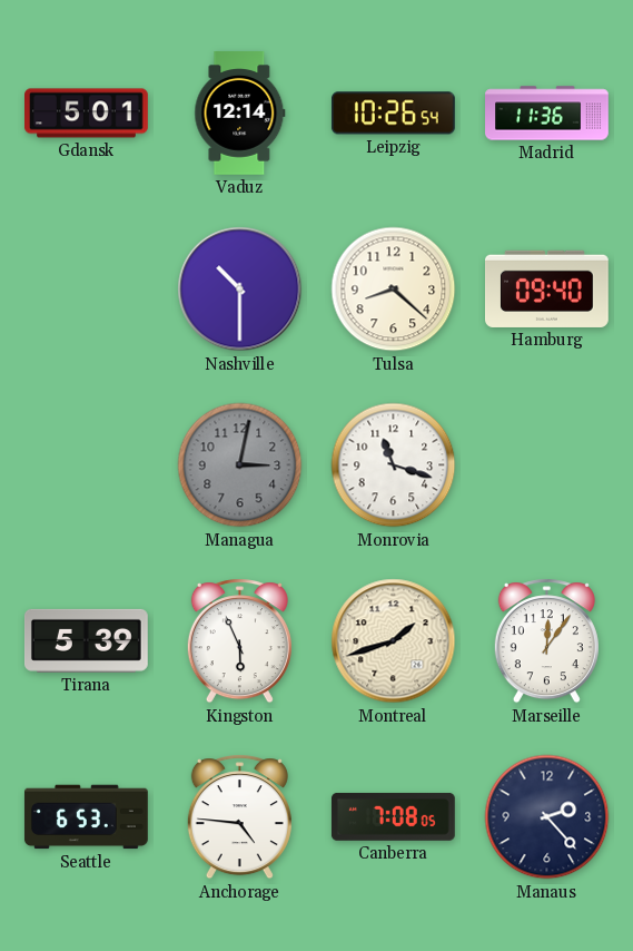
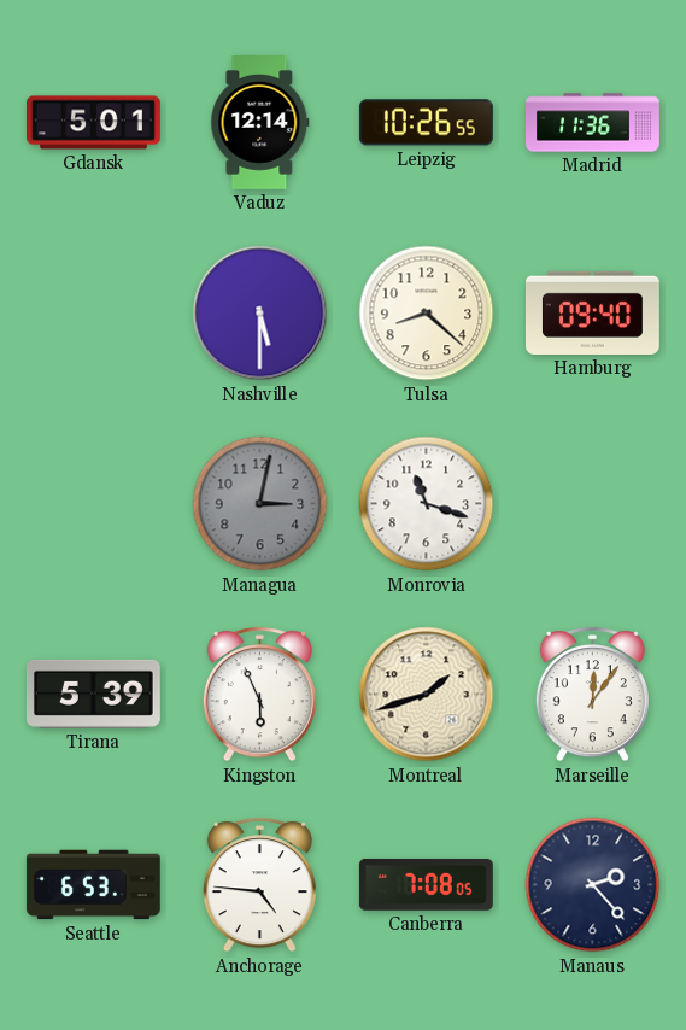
Leipzig: 10:26:54 -> 10:26:55
Nashville: 10:30 -> 5:30
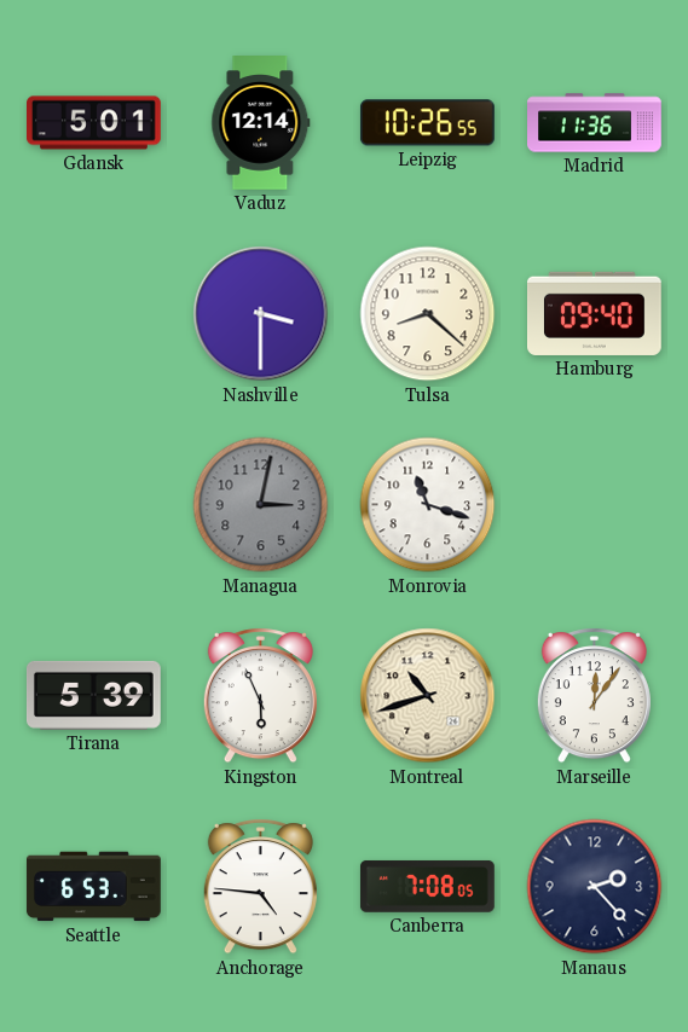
Nashville: 5:30 -> 3:30
Montreal: 1:42 -> 10:42
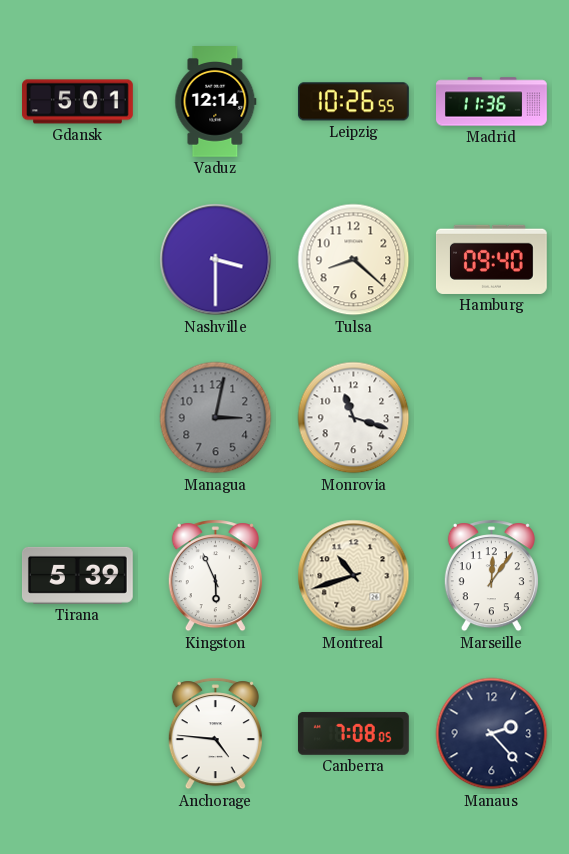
Seattle: 6:53 -> none
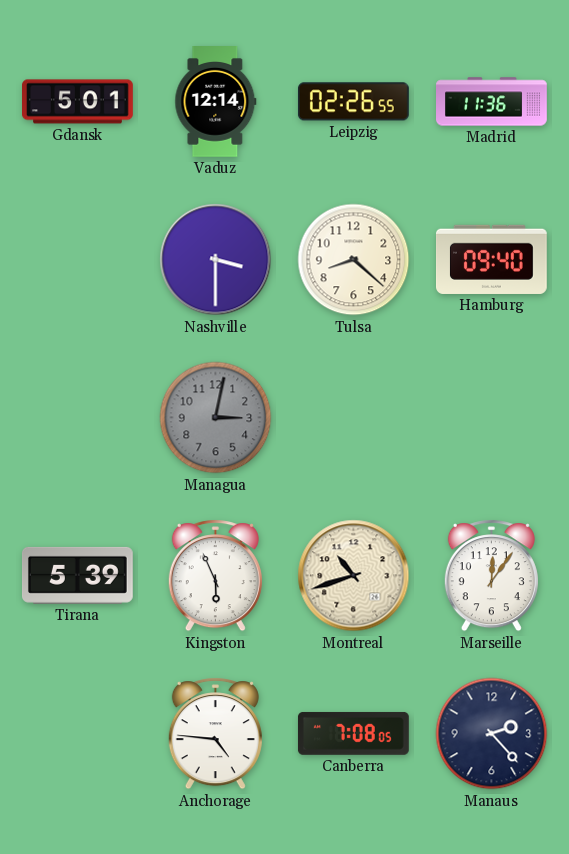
Leipzig: 10:26 -> 02:26
Monrovia: 11:18 -> none
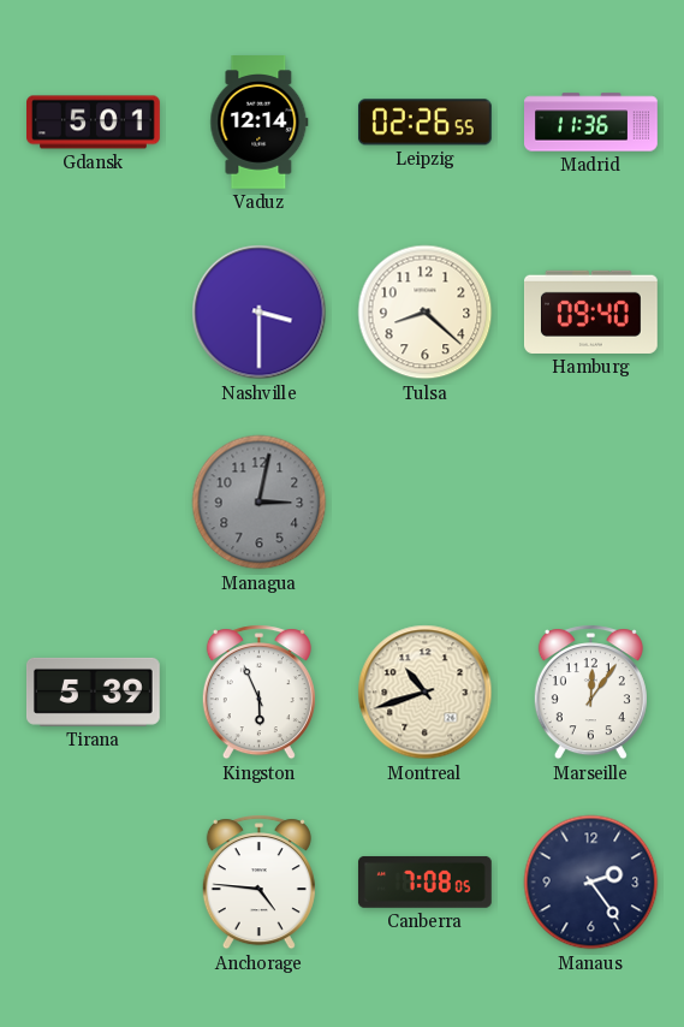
Manaus: 2:23 -> 2:24
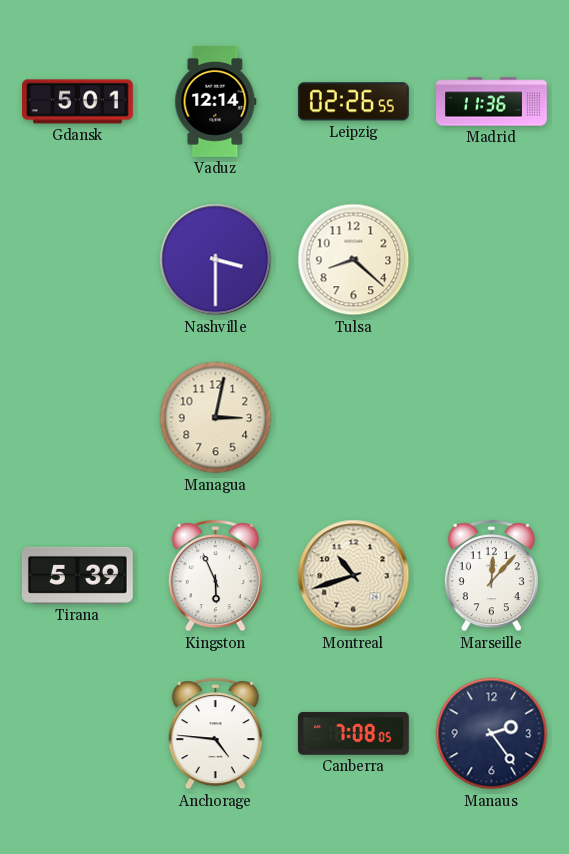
Hamburg: 09:40 -> none
Managua dial: grey -> cream
Marseille: 12:06 -> 12:07
